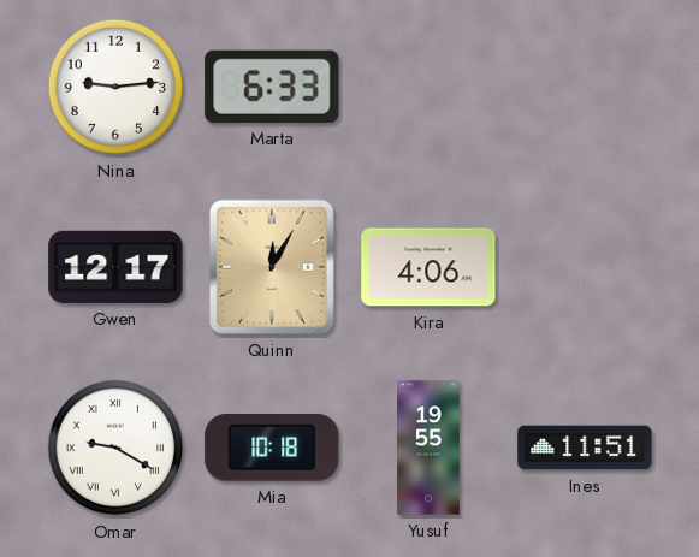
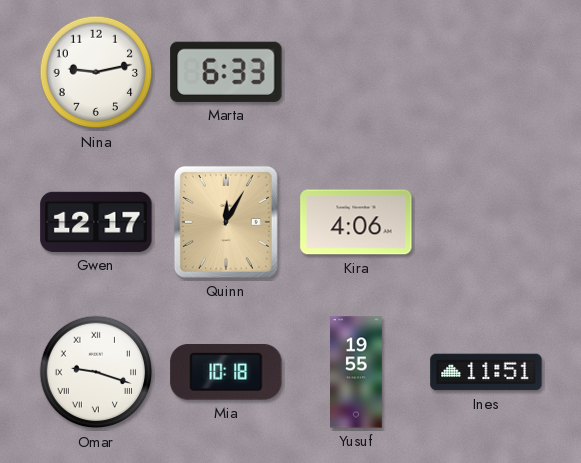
Nina: 9:14 -> 9:13
Omar: 9:20 -> 9:18
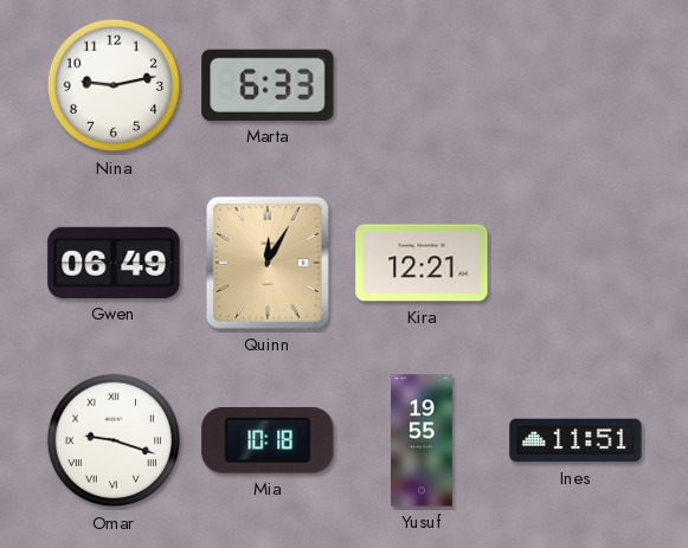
Gwen: 12:17 -> 06:49
Kira: 4:06 -> 12:21
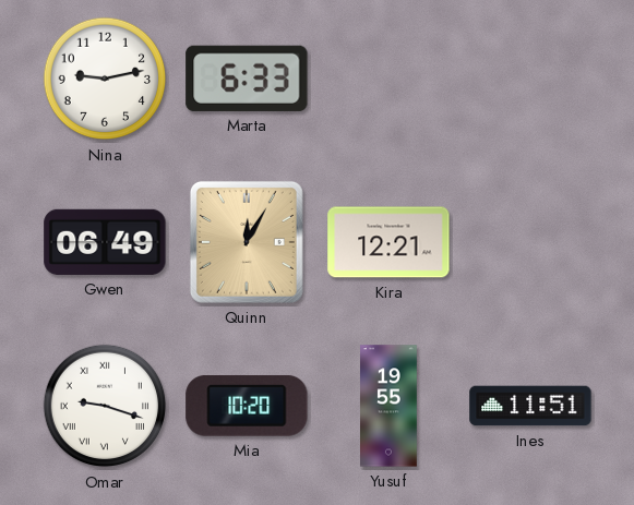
Mia: 10:18 -> 10:20
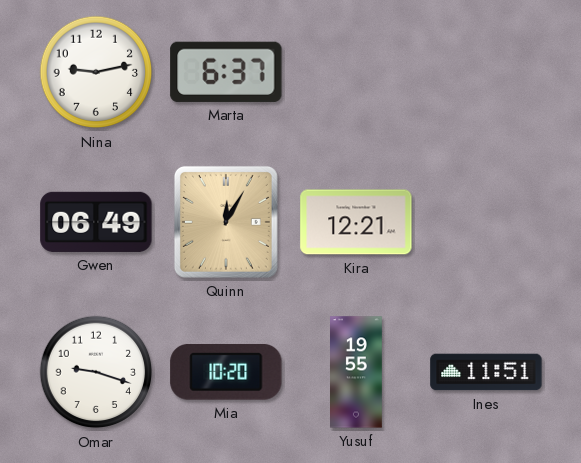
Marta: 6:33 -> 6:37
Omar numerals: Roman -> Arabic
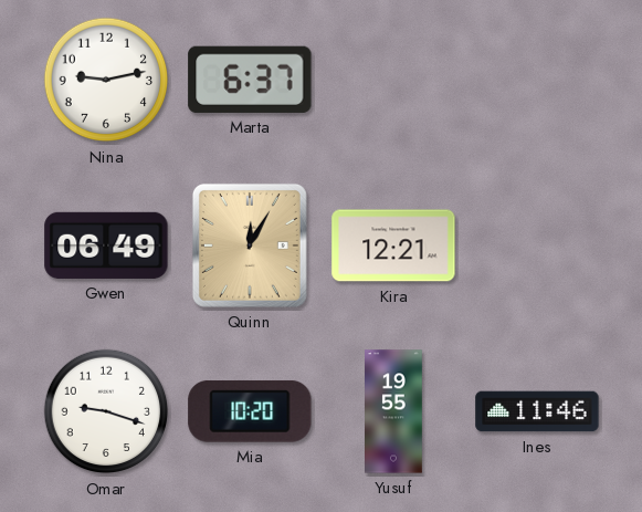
Ines: 11:51 -> 11:46
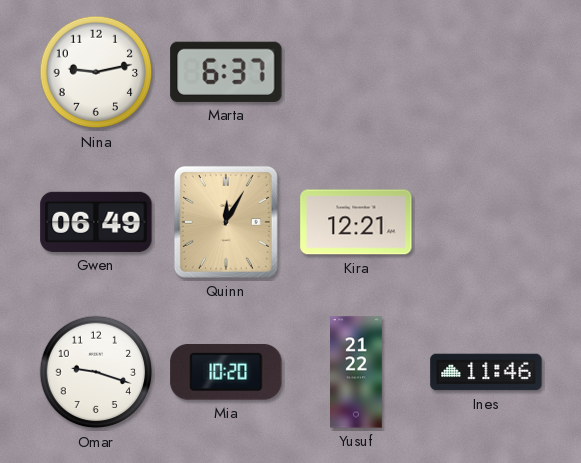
Yusuf: 19:55 -> 21:22
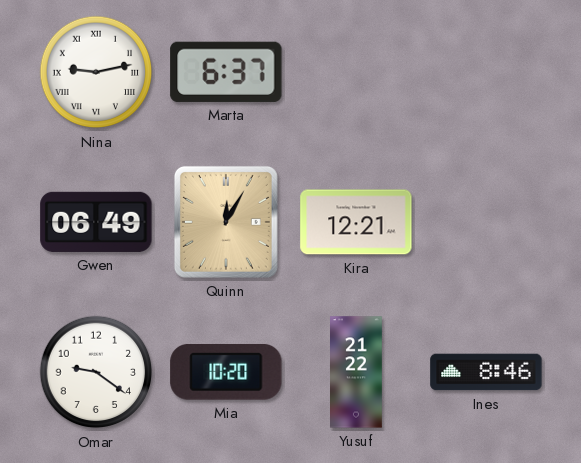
Nina numerals: Arabic -> Roman
Omar: 9:18 -> 9:21
Ines: 11:46 -> 8:46
